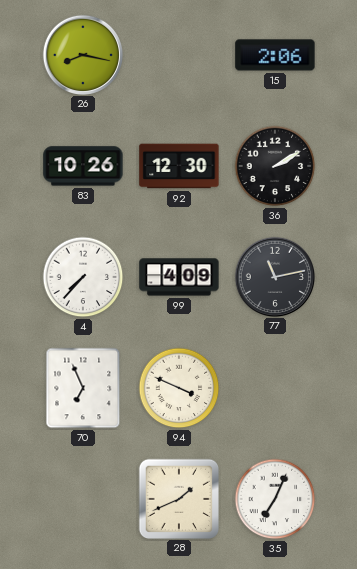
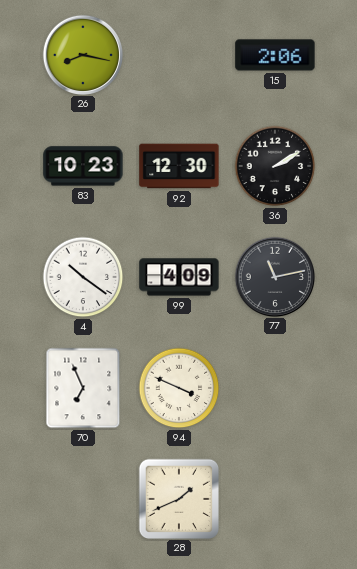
83: 10:26 -> 10:23
4: 7:37 -> 10:21
35: 7:04 -> none
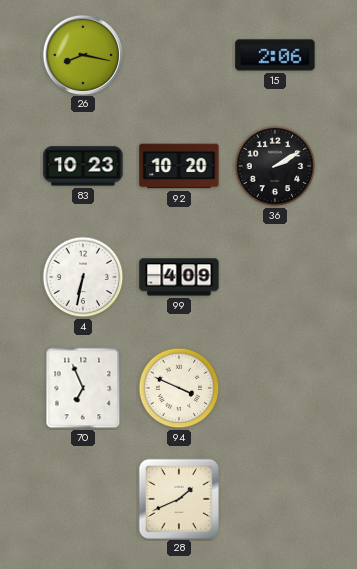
92: 12:30 -> 10:20
4: 10:21 -> 6:32
77: 11:13 -> none
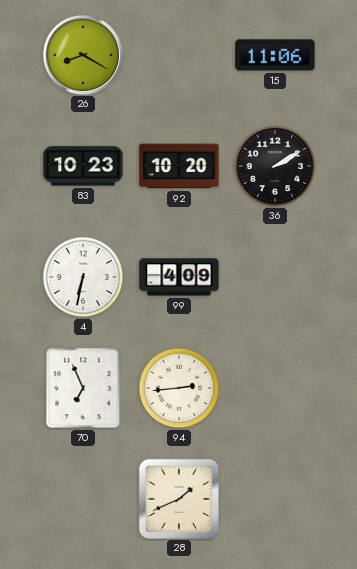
26: 8:17 -> 8:20
15: 2:06 -> 11:06
94: 3:49 -> 2:44
